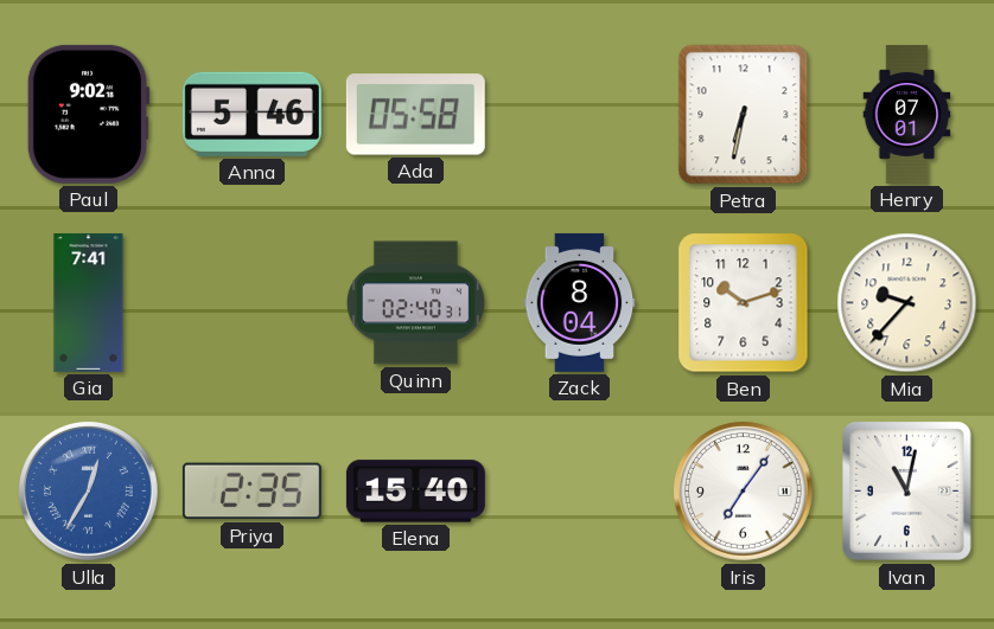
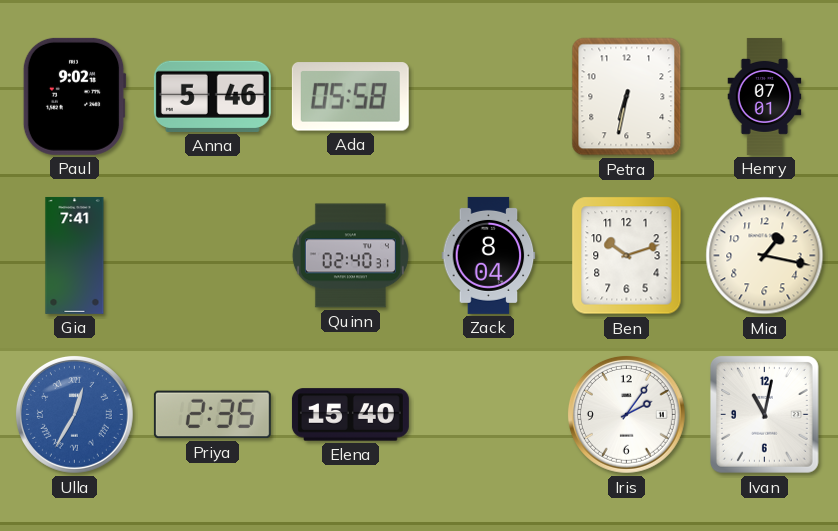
Mia: 9:37 -> 1:17
Iris: 7:06 -> 2:06
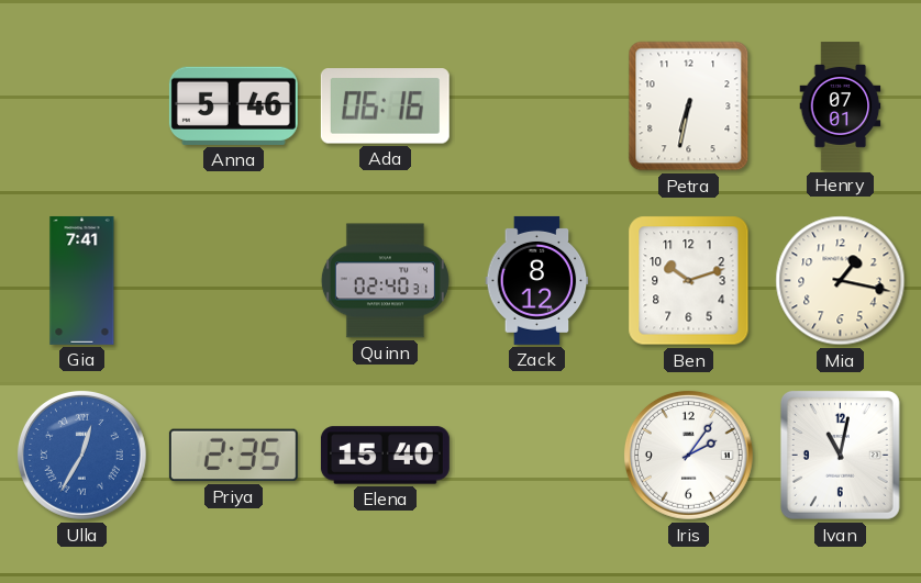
Paul: 9:02 -> none
Ada: 05:58 -> 06:16
Zack: 8:04 -> 8:12
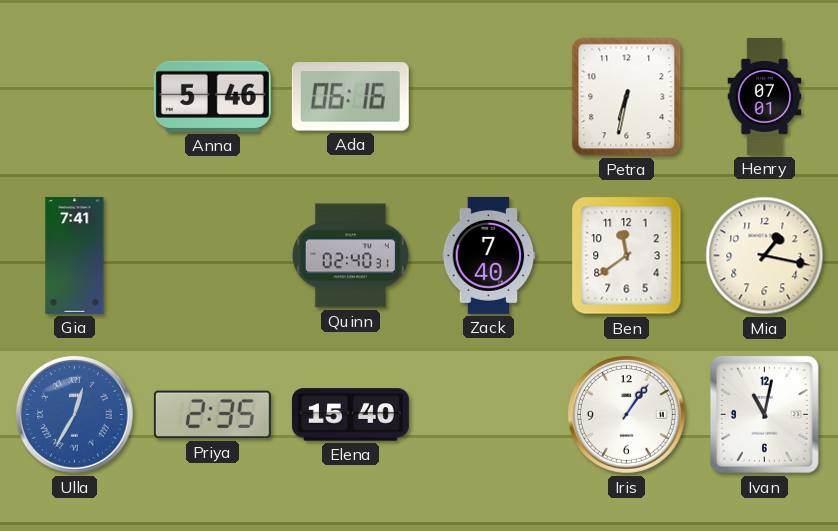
Zack: 8:12 -> 7:40
Ben: 10:12 -> 11:39
Iris: 2:06 -> 1:06
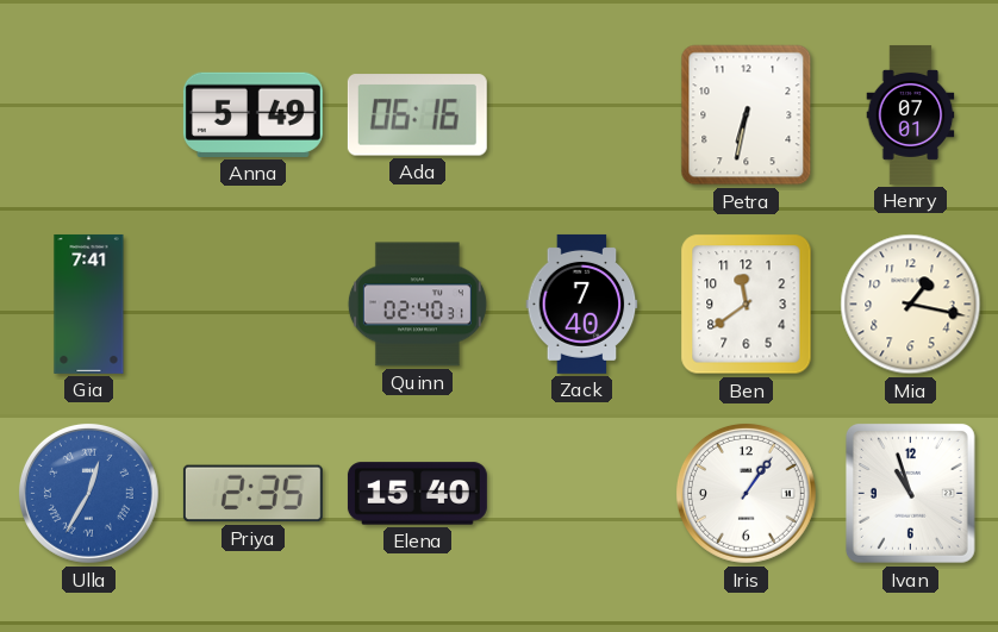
Anna: 5:46 -> 5:49
Ivan: 11:02 -> 10:57
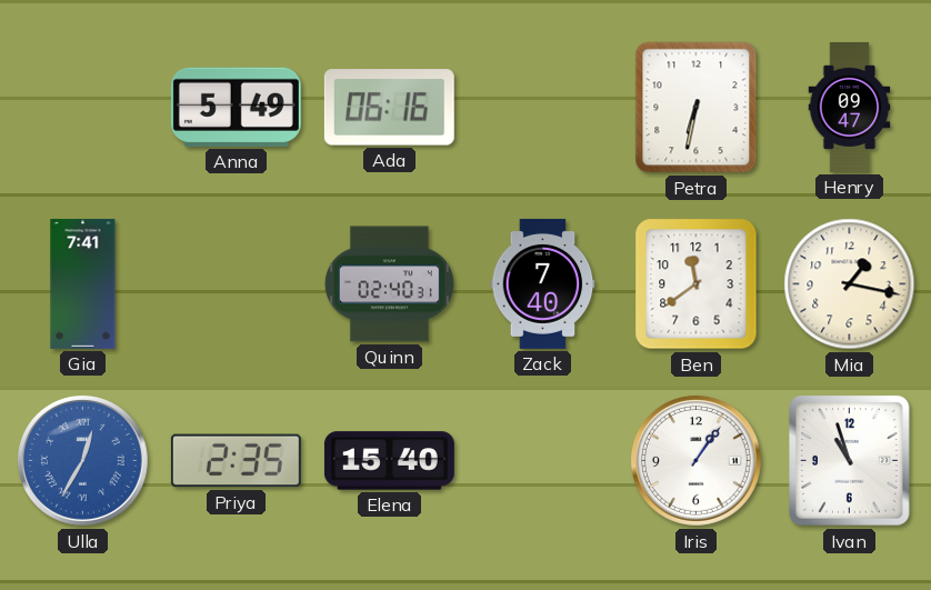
Henry: 07:01 -> 09:47
